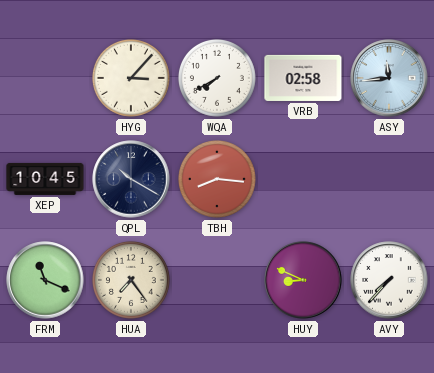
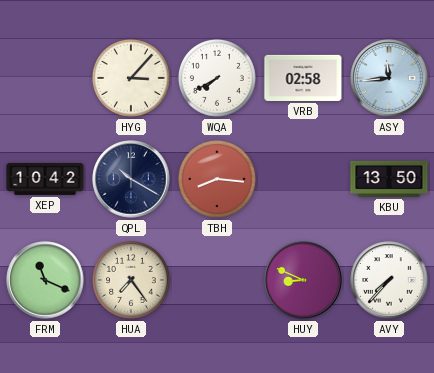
XEP: 10:45 -> 10:42
KBU: none -> 13:50
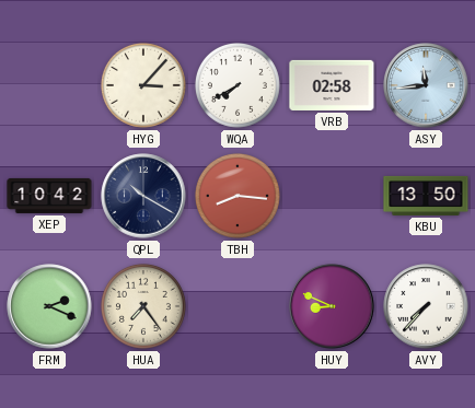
FRM: 11:19 -> 2:19
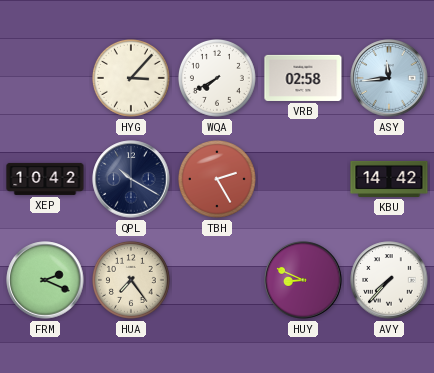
TBH: 8:16 -> 2:25
KBU: 13:50 -> 14:42
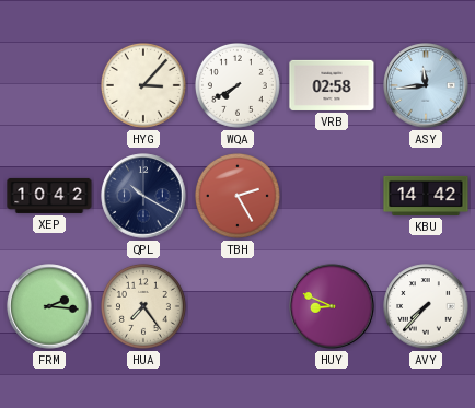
FRM: 2:19 -> 2:16
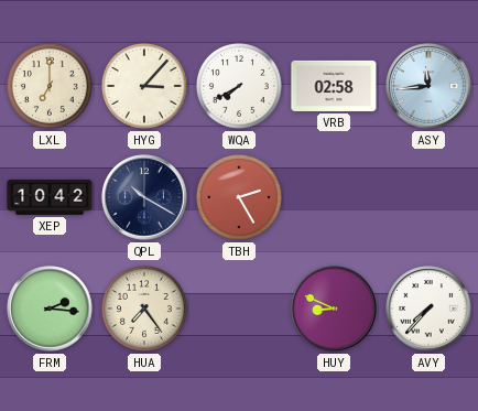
LXL: none -> 7:00
KBU: 14:42 -> none
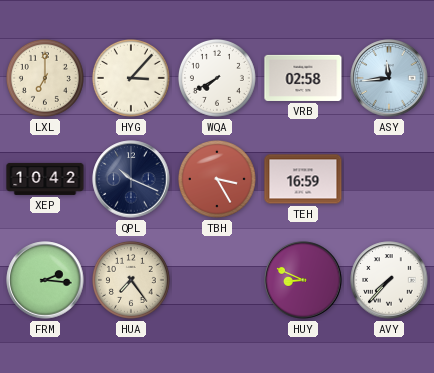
QPL: 10:20 -> 10:19
TBH: 2:25 -> 3:25
TEH: none -> 16:59
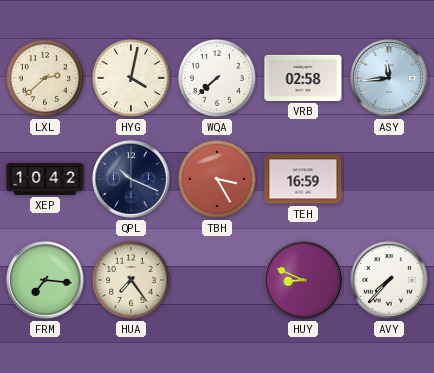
LXL: 7:00 -> 2:38
HYG: 3:07 -> 4:02
WQA: 7:40 -> 7:38
FRM: 2:16 -> 7:16
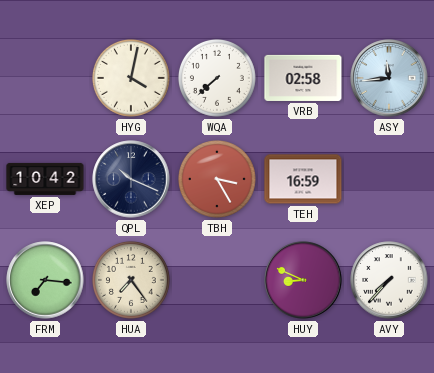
LXL: 2:38 -> none
